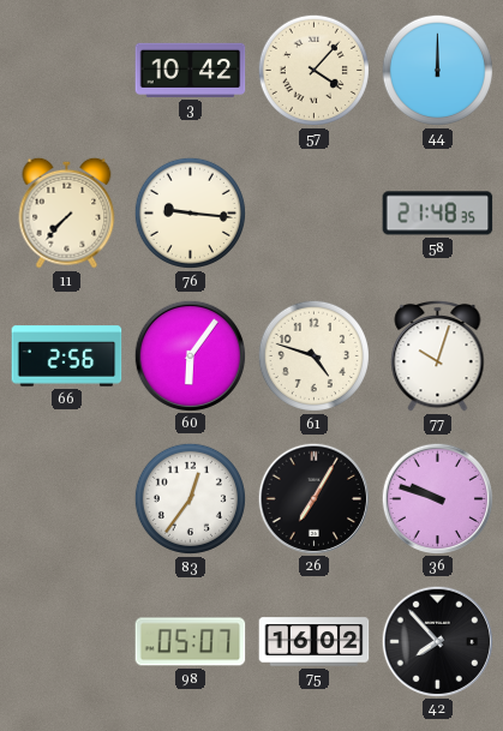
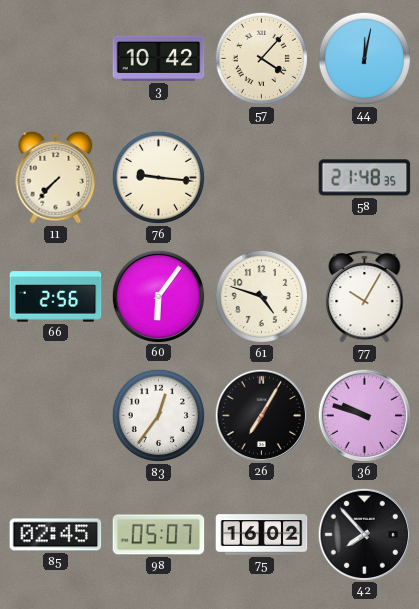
44: 12:00 -> 12:02
77: 10:03 -> 10:05
85: none -> 02:45
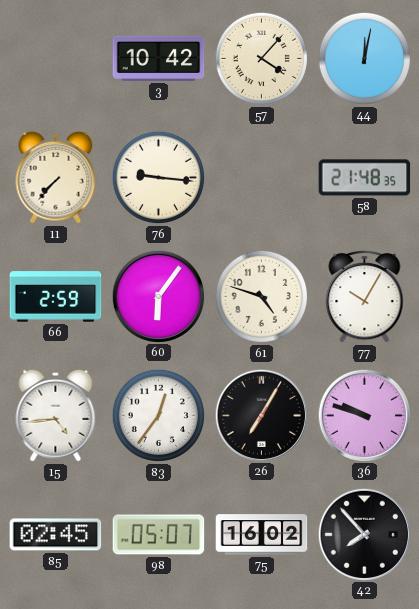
66: 2:56 -> 2:59
15: none -> 4:44
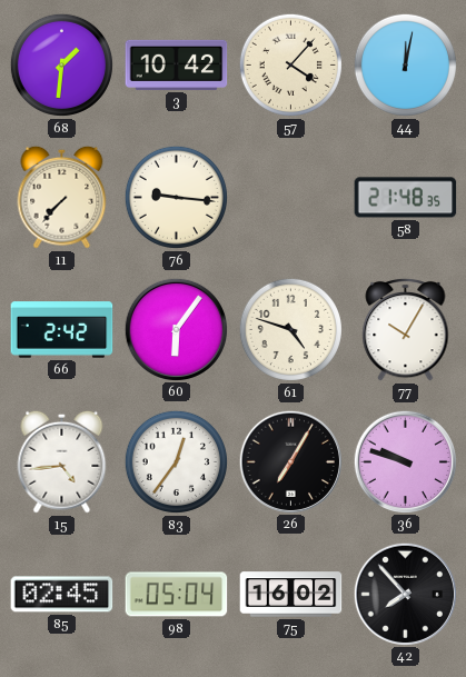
68: none -> 1:31
66: 2:59 -> 2:42
98: 05:07 -> 05:04
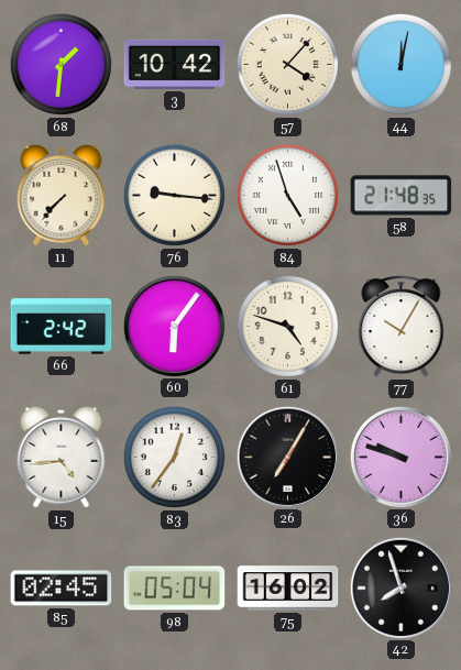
84: none -> 4:57
42: 7:53 -> 7:57
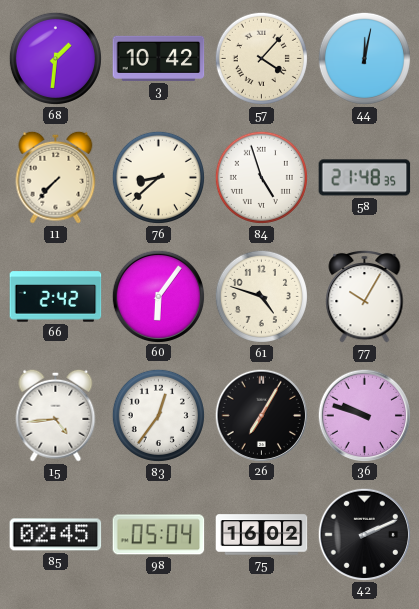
76: 9:16 -> 8:38
42: 7:57 -> 2:11
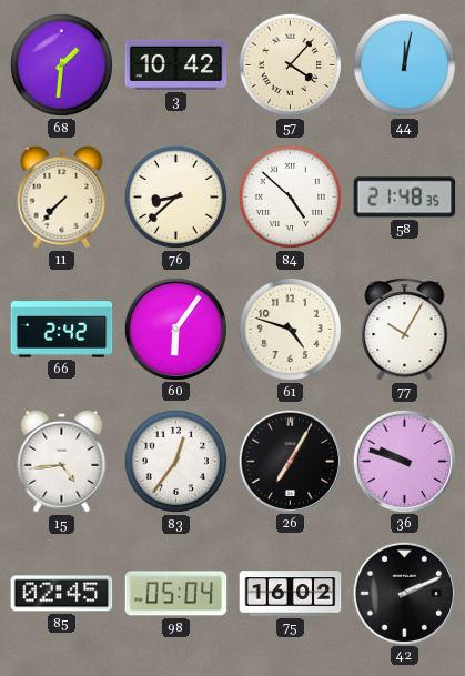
84: 4:57 -> 4:52
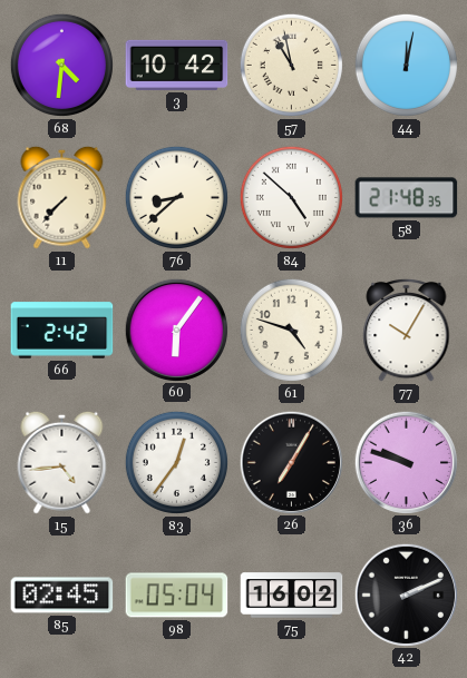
68: 1:31 -> 4:31
57: 4:07 -> 10:58
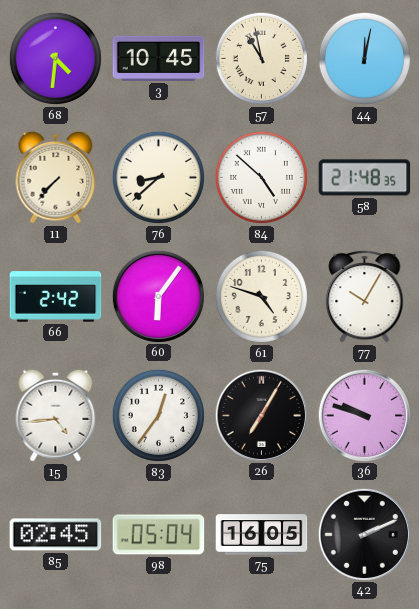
3: 10:42 -> 10:45
75: 16:02 -> 16:05
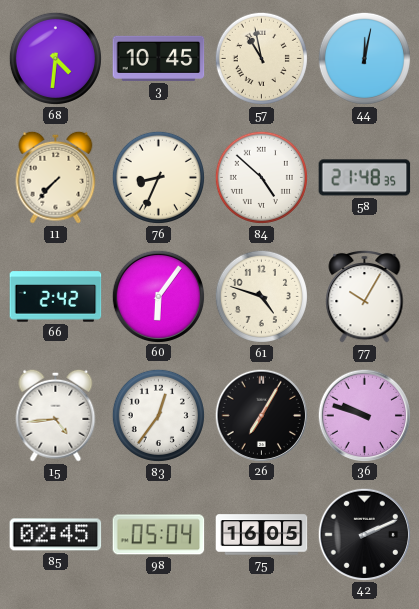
76: 8:38 -> 8:34
